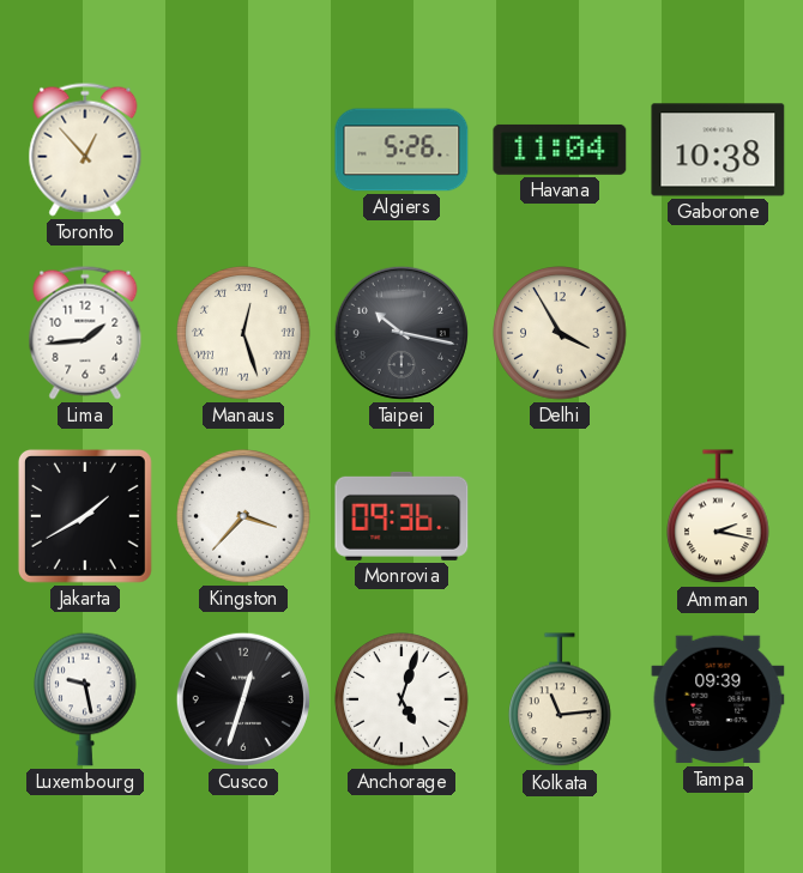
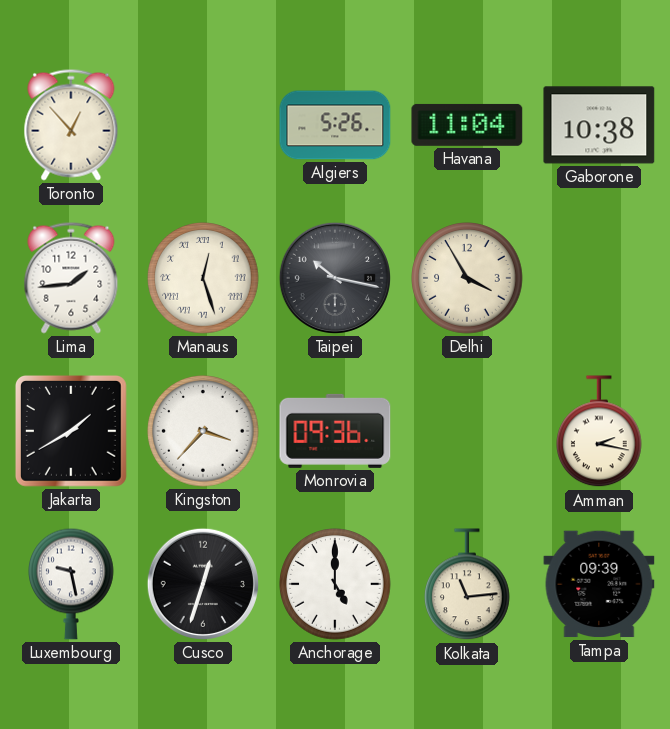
Anchorage: 5:03 -> 5:00
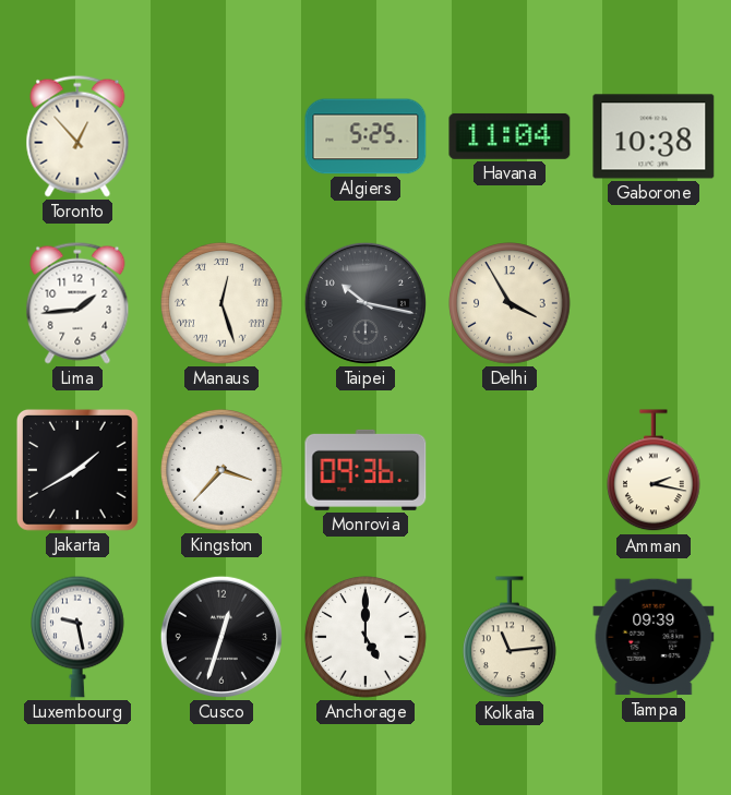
Algiers: 5:26 -> 5:25
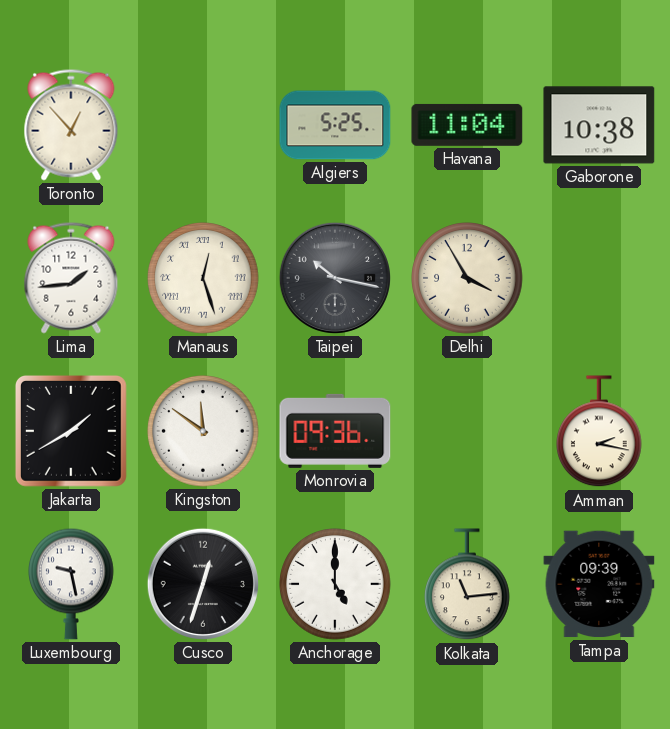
Kingston: 3:37 -> 11:51
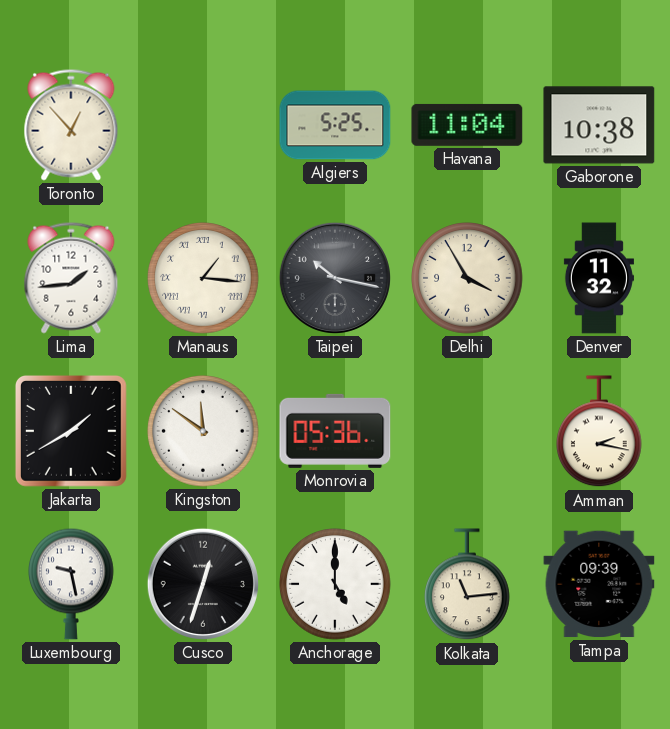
Manaus: 12:27 -> 1:16
Denver: none -> 11:32
Monrovia: 09:36 -> 05:36
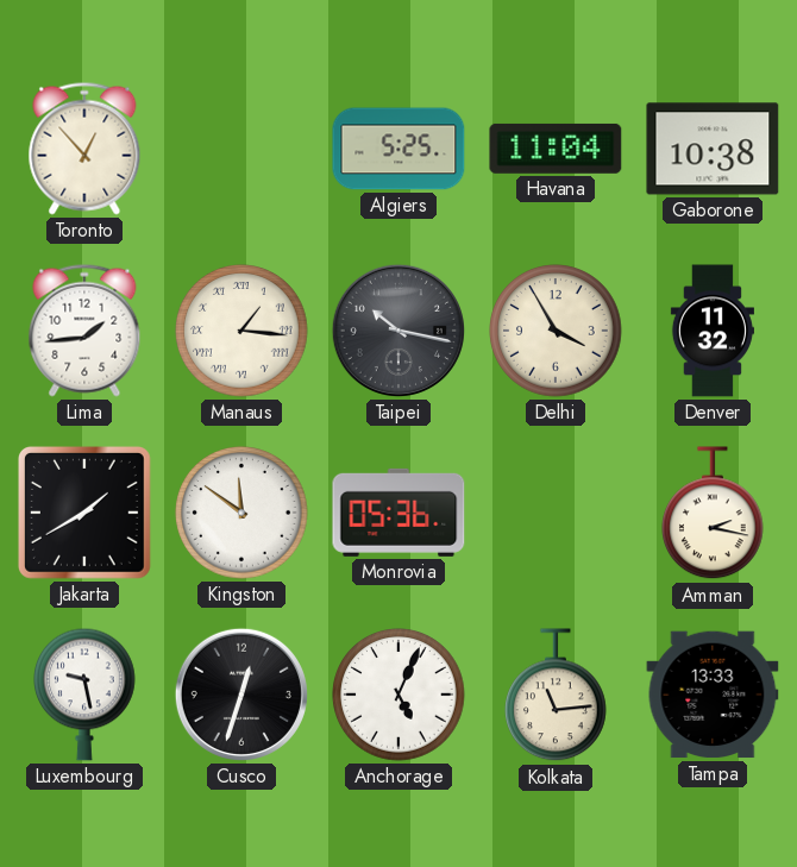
Anchorage: 5:00 -> 5:04
Tampa: 09:39 -> 13:33
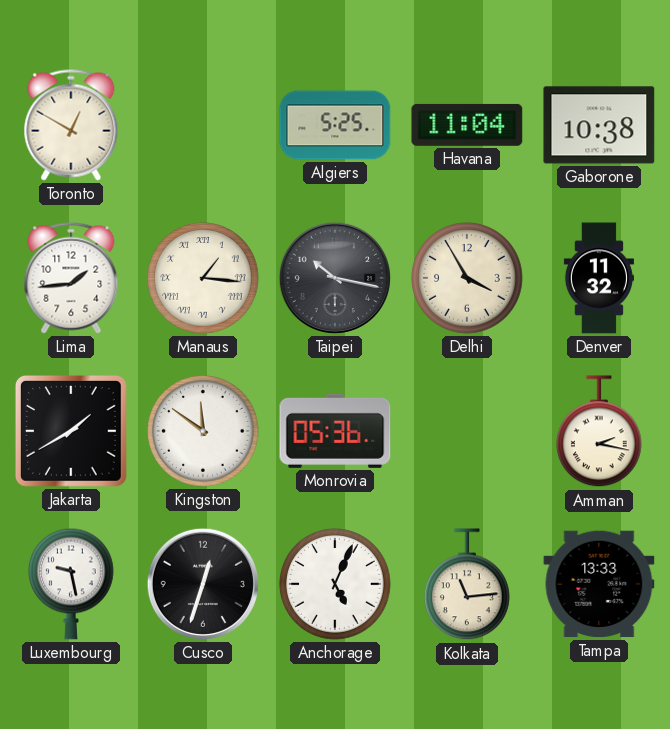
Toronto: 12:53 -> 12:50
